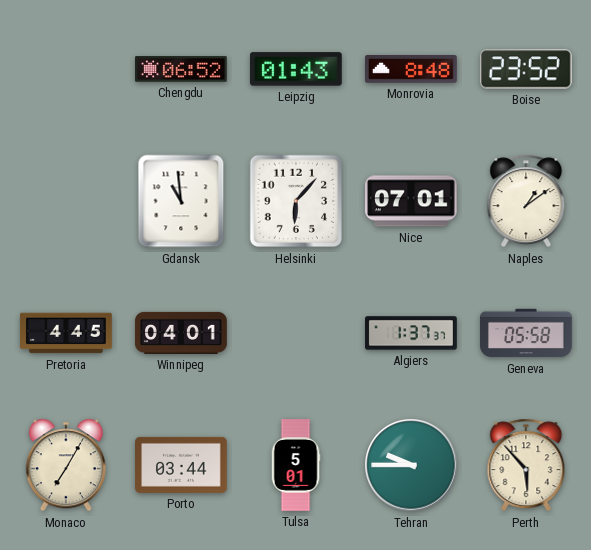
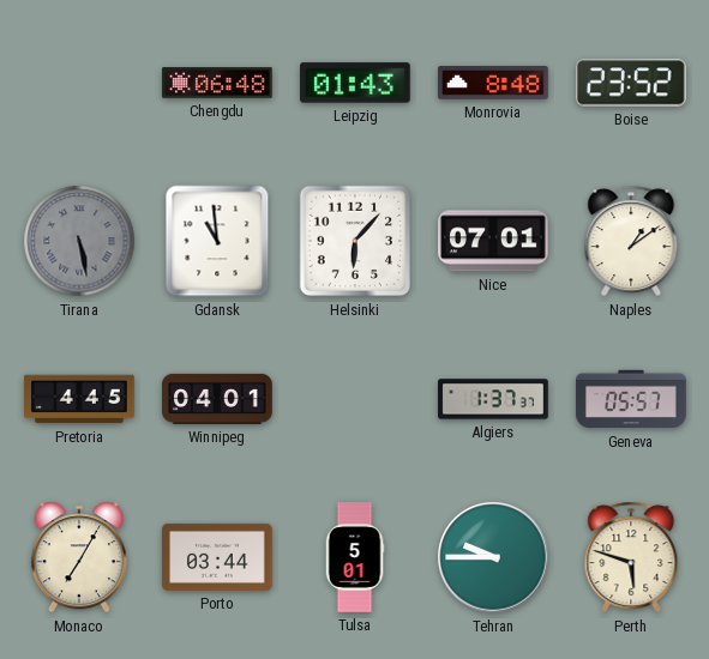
Chengdu: 06:52 -> 06:48
Tirana: none -> 5:28
Geneva: 05:58 -> 05:57
Perth: 5:53 -> 5:48
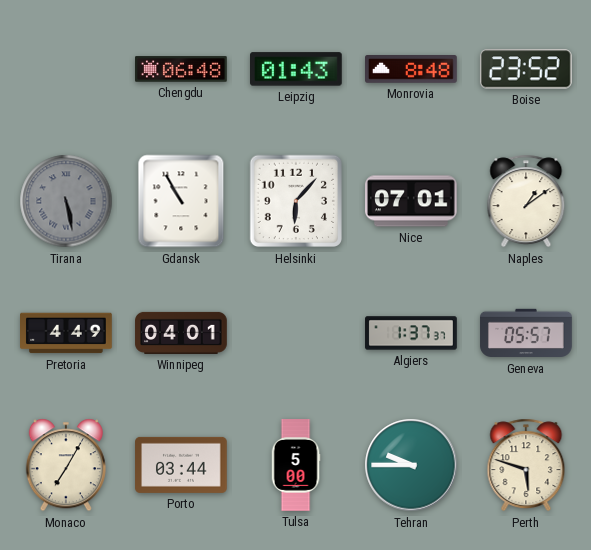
Gdansk: 10:59 -> 10:55
Pretoria: 4:45 -> 4:49
Tulsa: 5:01 -> 5:00
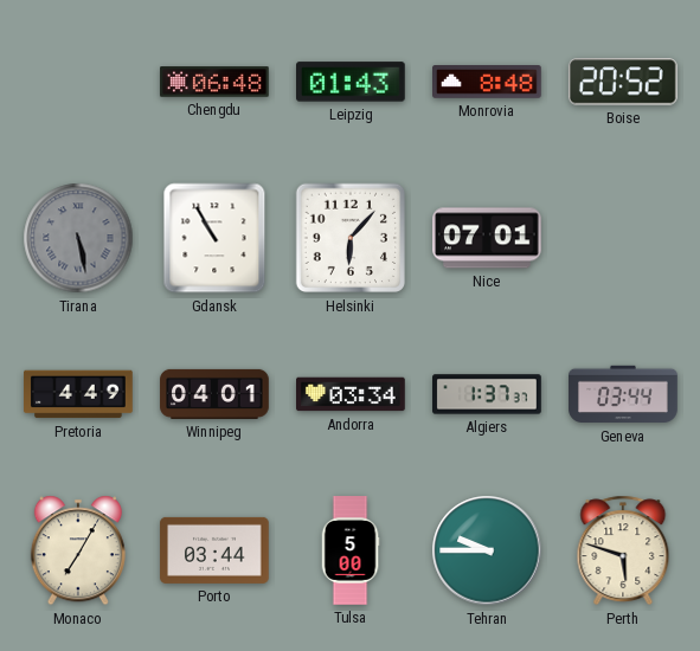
Boise: 23:52 -> 20:52
Naples: 1:09 -> none
Andorra: none -> 03:34
Geneva: 05:57 -> 03:44
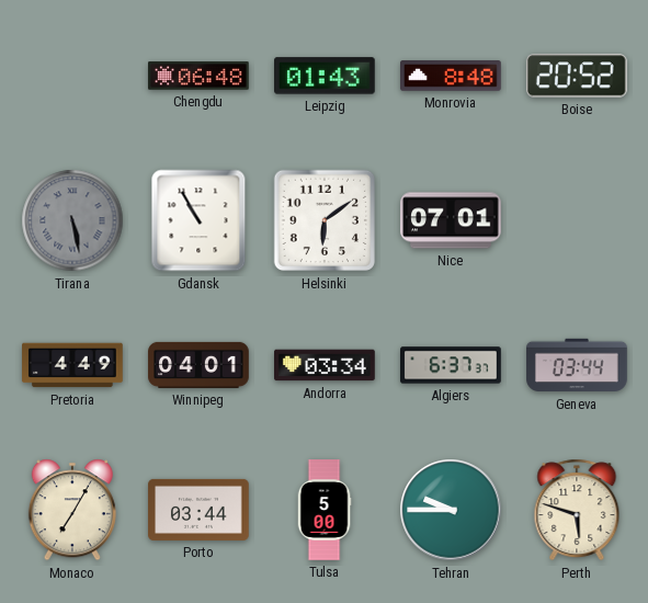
Helsinki: 6:07 -> 6:09
Algiers: 1:37 -> 6:37
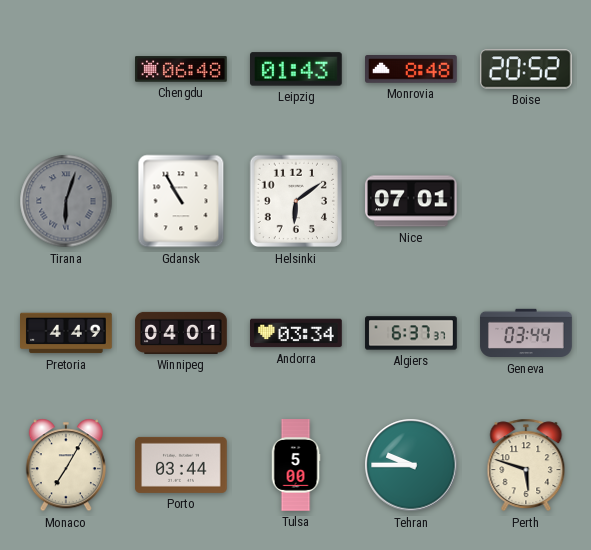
Tirana: 5:28 -> 6:03
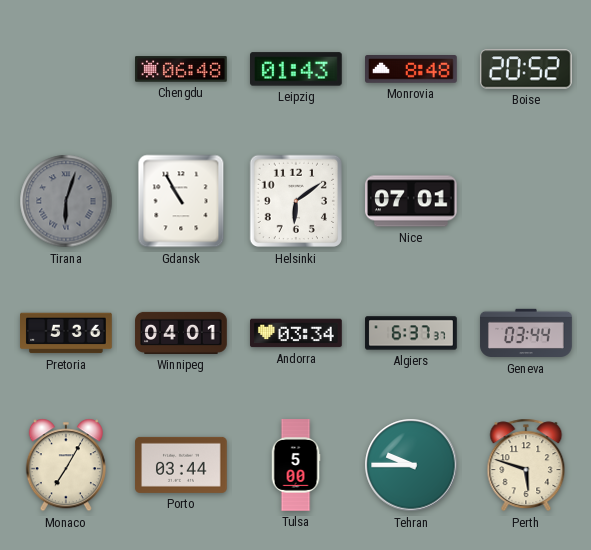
Pretoria: 4:49 -> 5:36
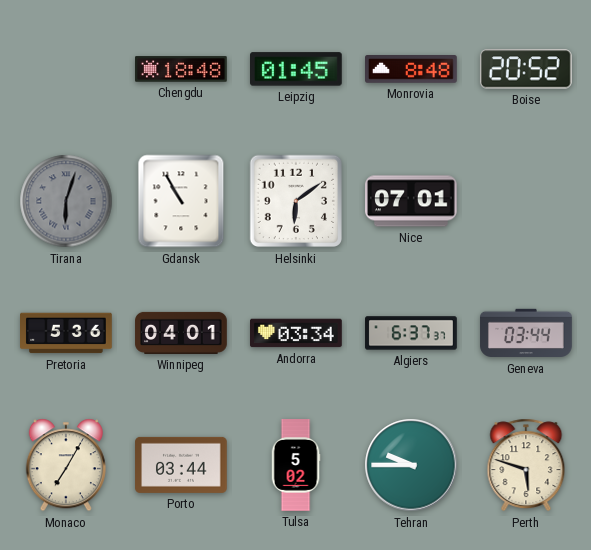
Chengdu: 06:48 -> 18:48
Leipzig: 01:43 -> 01:45
Tulsa: 5:00 -> 5:02
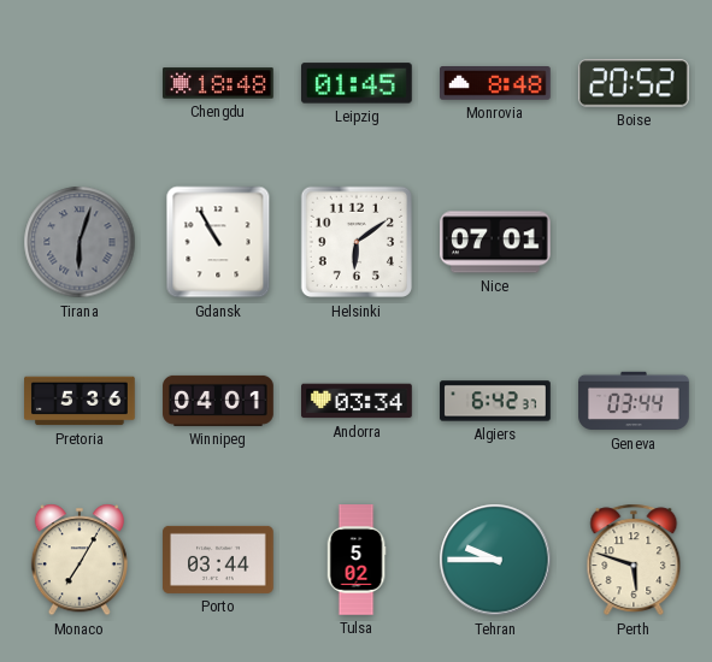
Algiers: 6:37 -> 6:42
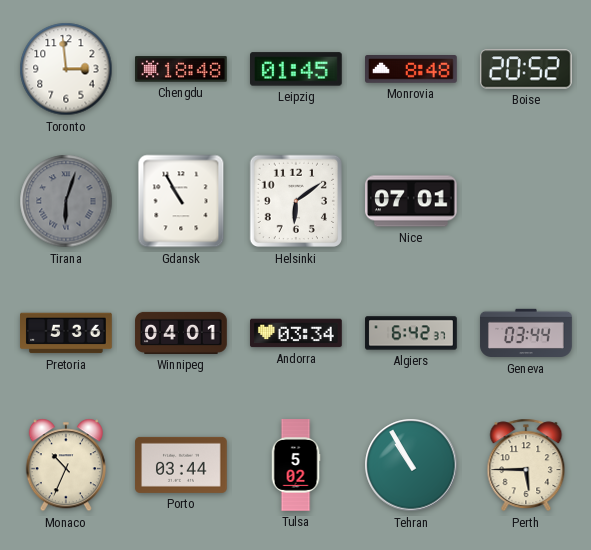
Toronto: none -> 2:59
Monaco: 7:05 -> 10:34
Tehran: 9:45 -> 10:55
Perth: 5:48 -> 5:45
